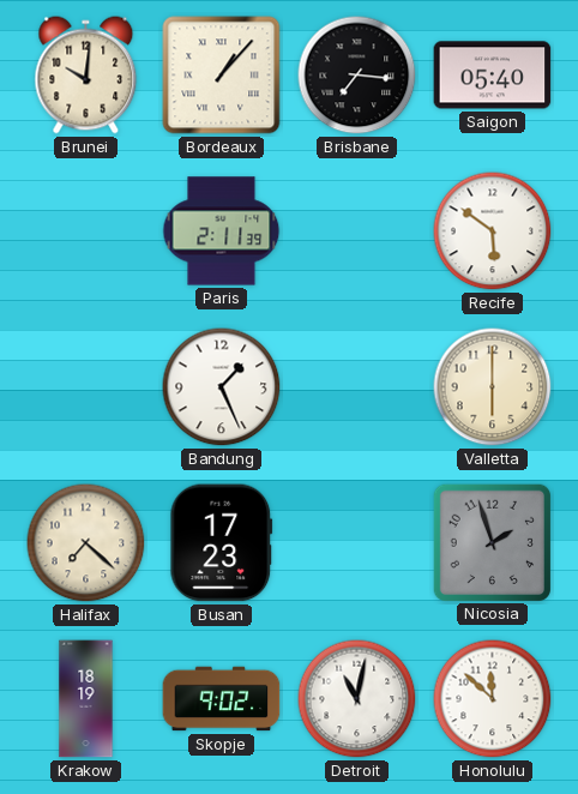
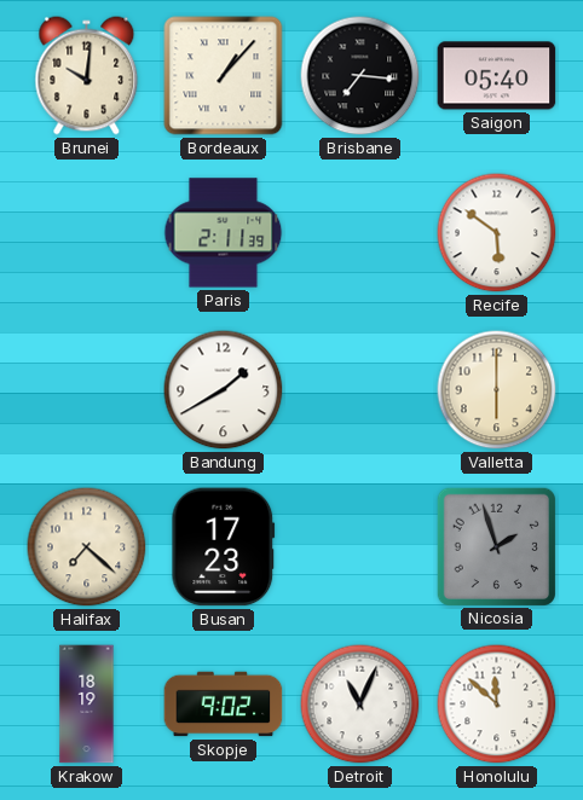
Bandung: 1:26 -> 1:40
Detroit: 11:02 -> 11:04
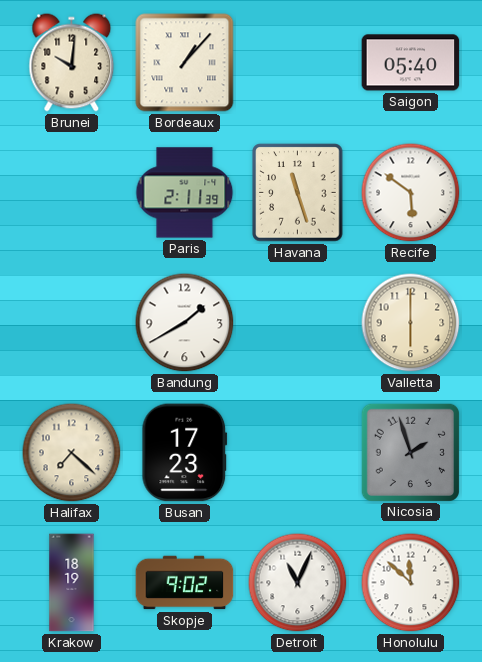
Brisbane: 7:16 -> none
Havana: none -> 11:27
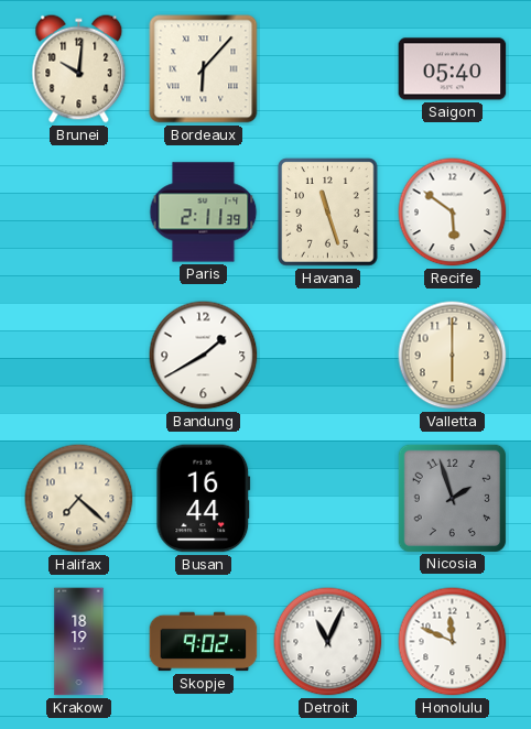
Bordeaux: 1:07 -> 6:07
Busan: 17:23 -> 16:44
Honolulu: 11:52 -> 11:49
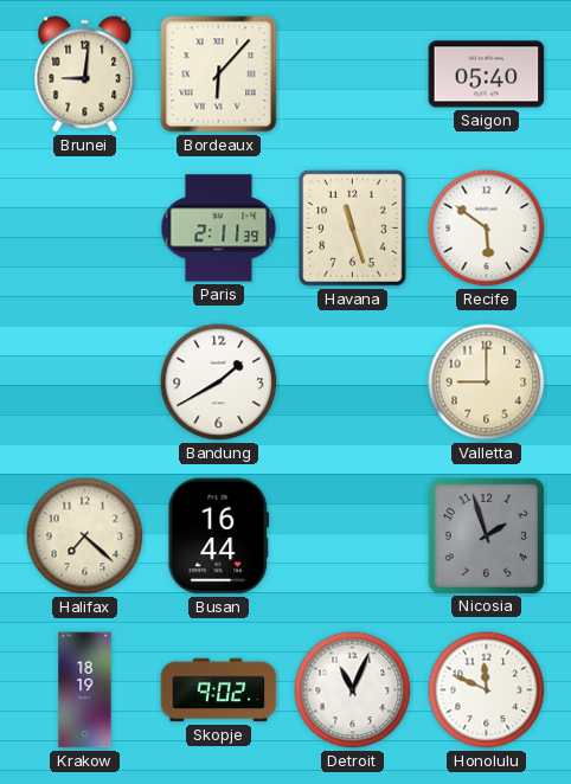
Brunei: 10:01 -> 9:01
Valletta: 6:00 -> 9:00
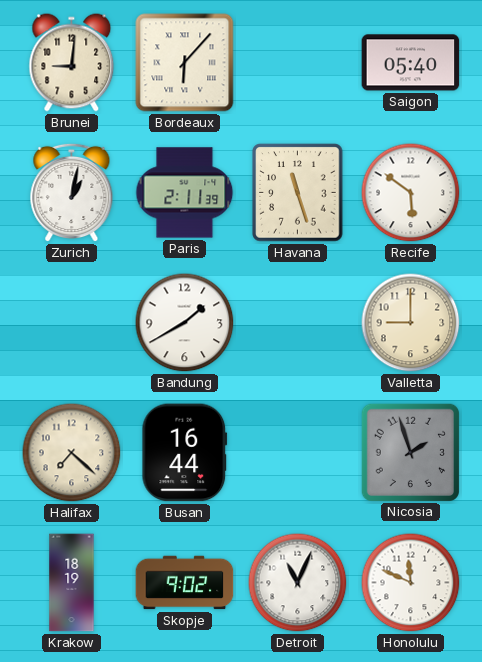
Zurich: none -> 1:02
